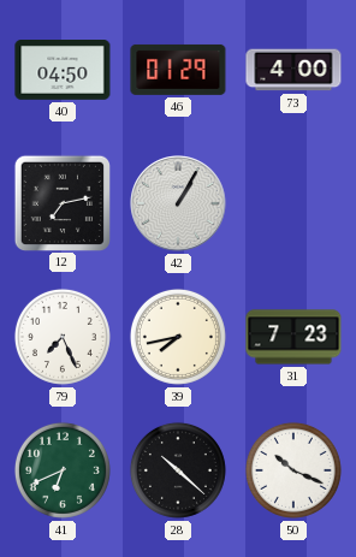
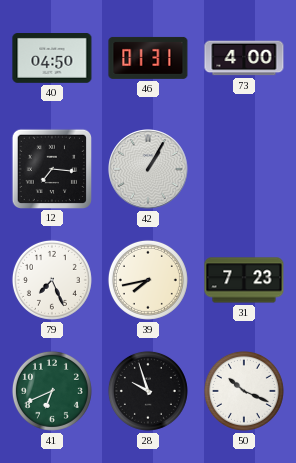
46: 01:29 -> 01:31
12: 7:13 -> 7:16
28: 10:22 -> 9:57
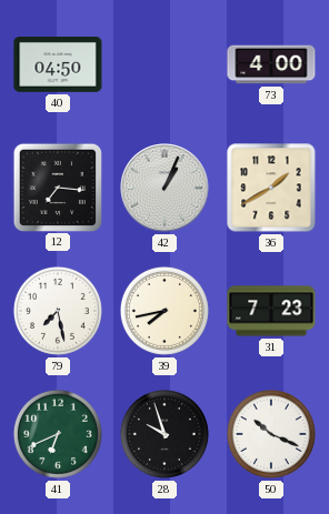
46: 01:31 -> none
42: 1:05 -> 1:04
36: none -> 1:40
79: 7:26 -> 7:28
